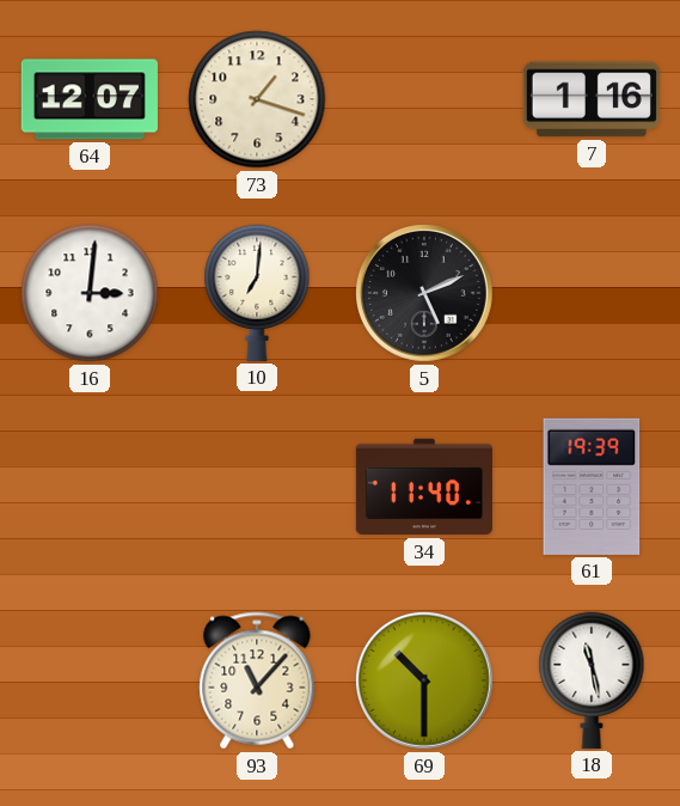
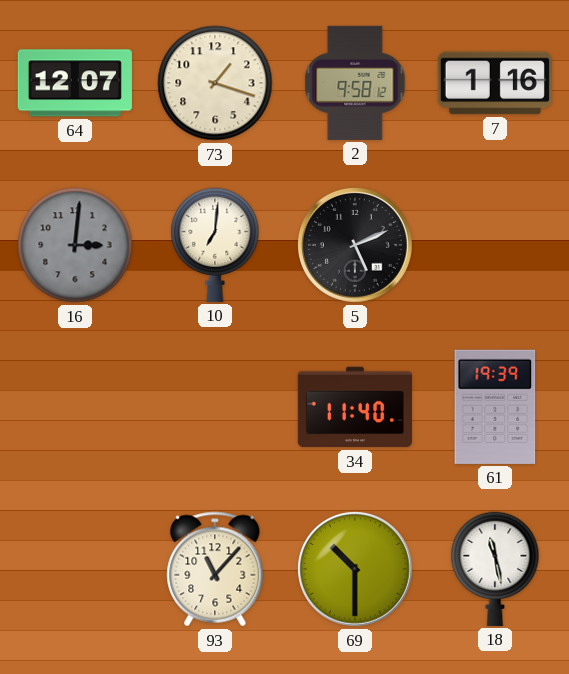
2: none -> 9:58
16 dial: white -> grey
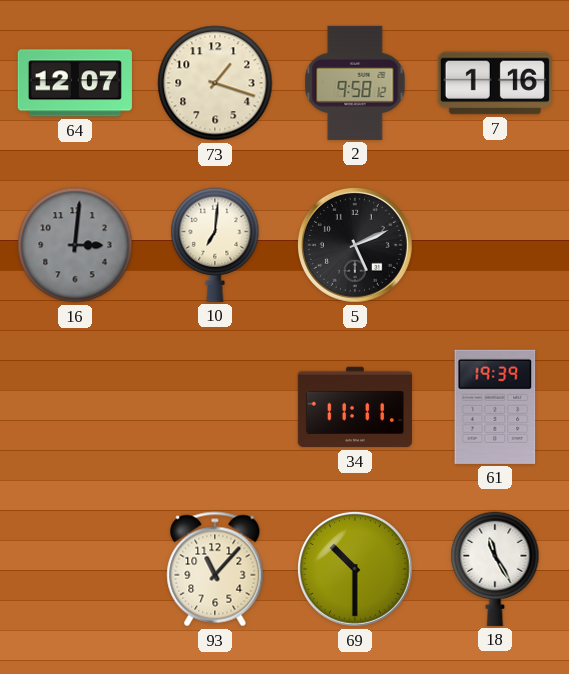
34: 11:40 -> 11:11
18: 11:28 -> 11:25
